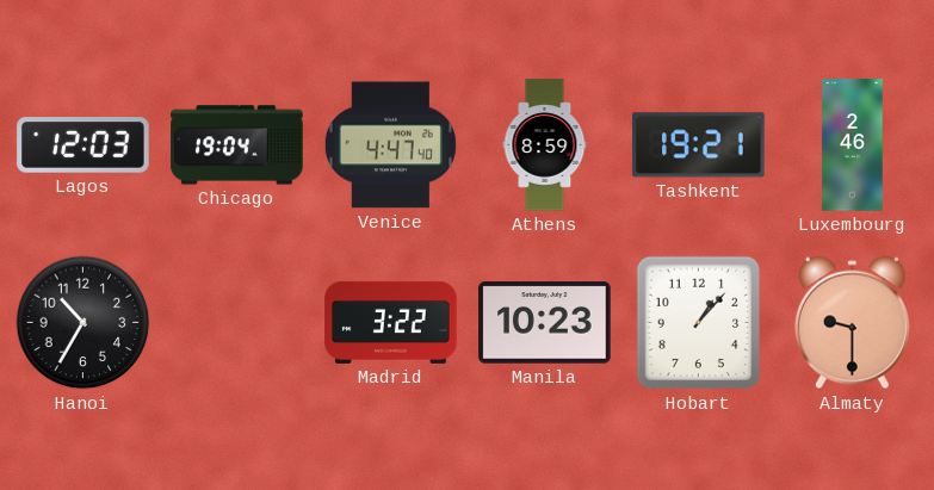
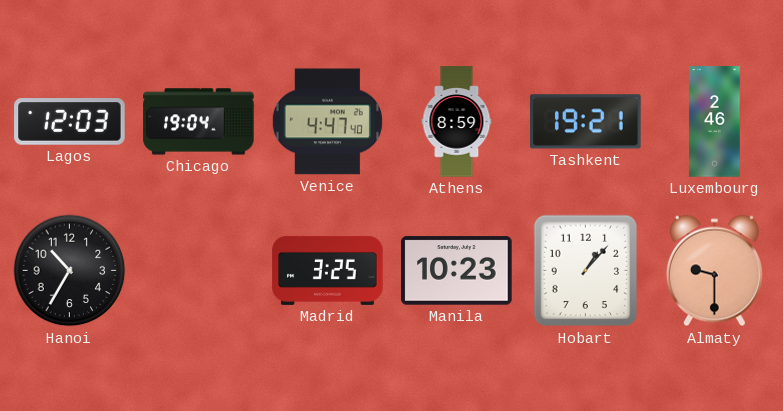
Madrid: 3:22 -> 3:25
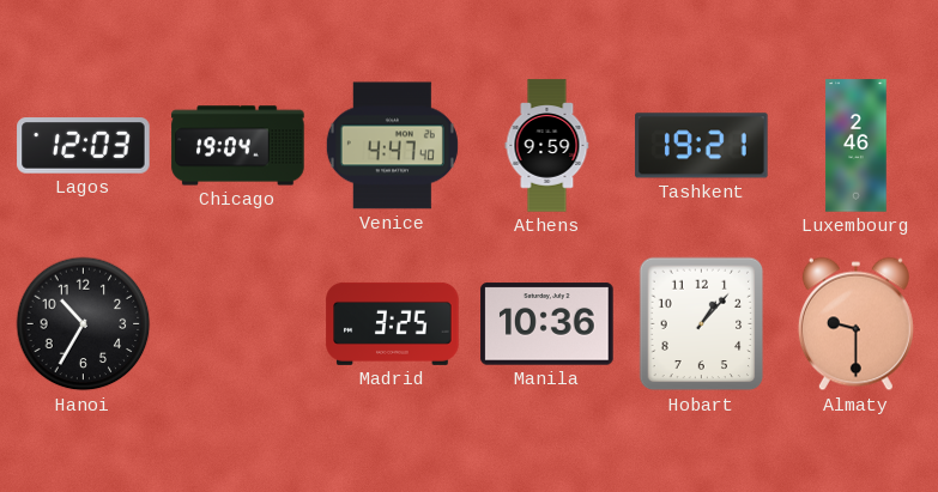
Athens: 8:59 -> 9:59
Manila: 10:23 -> 10:36
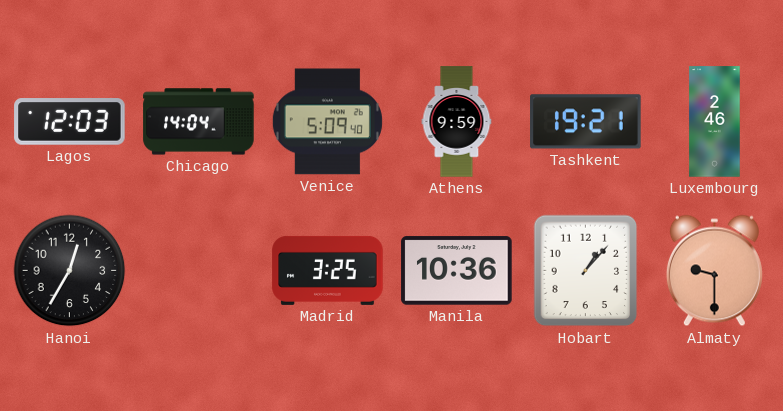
Chicago: 19:04 -> 14:04
Venice: 4:47 -> 5:09
Hanoi: 10:35 -> 12:35
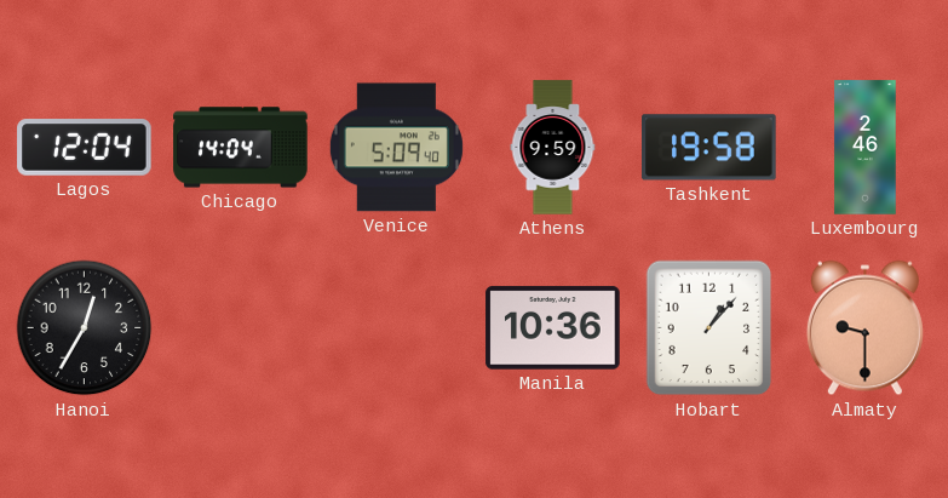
Lagos: 12:03 -> 12:04
Tashkent: 19:21 -> 19:58
Madrid: 3:25 -> none
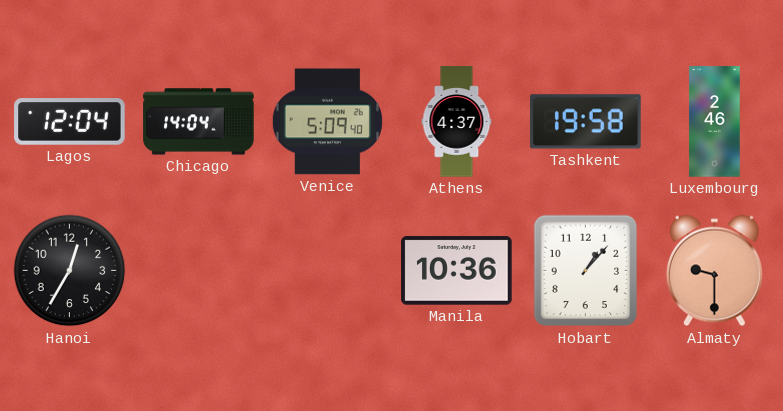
Athens: 9:59 -> 4:37
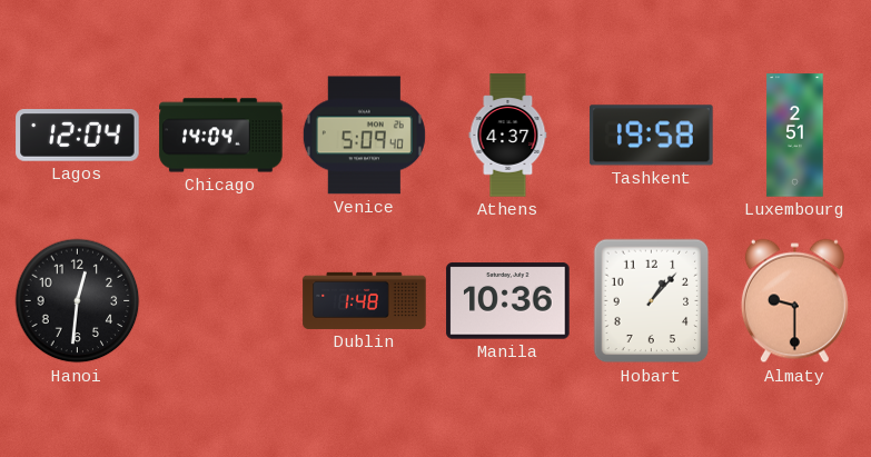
Luxembourg: 2:46 -> 2:51
Hanoi: 12:35 -> 12:31
Dublin: none -> 1:48
